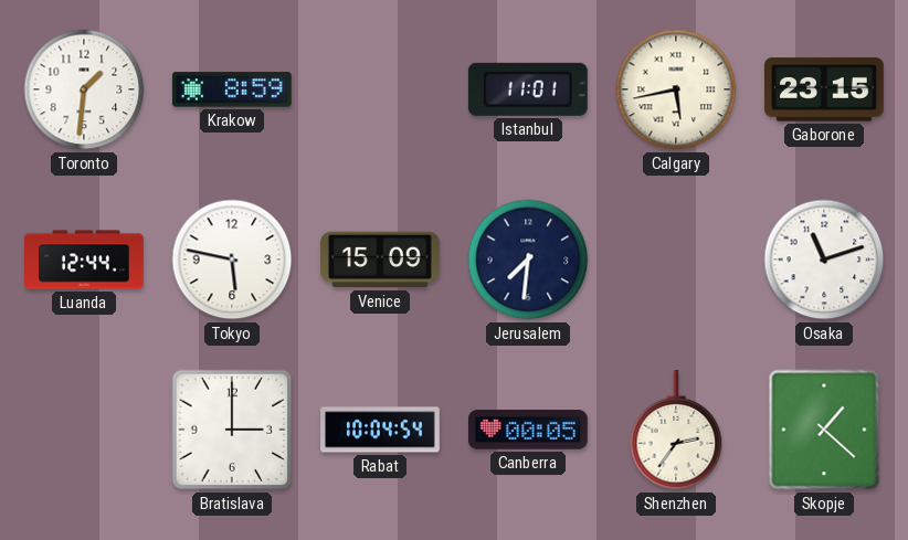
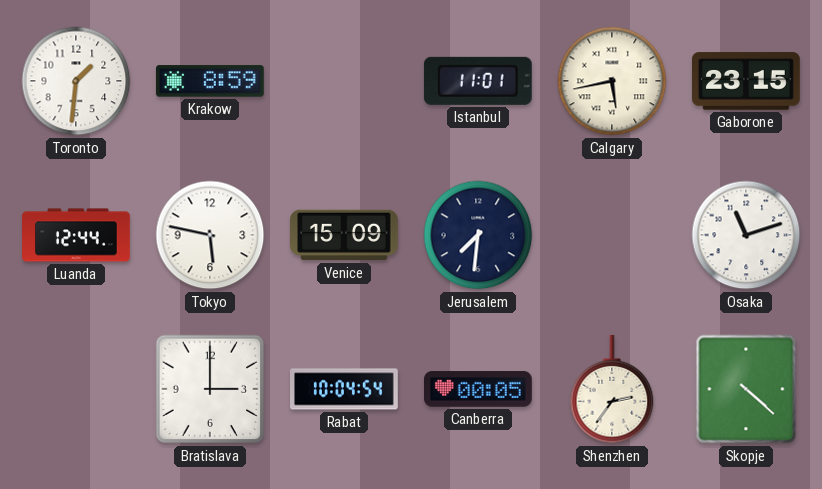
Skopje: 1:22 -> 4:22
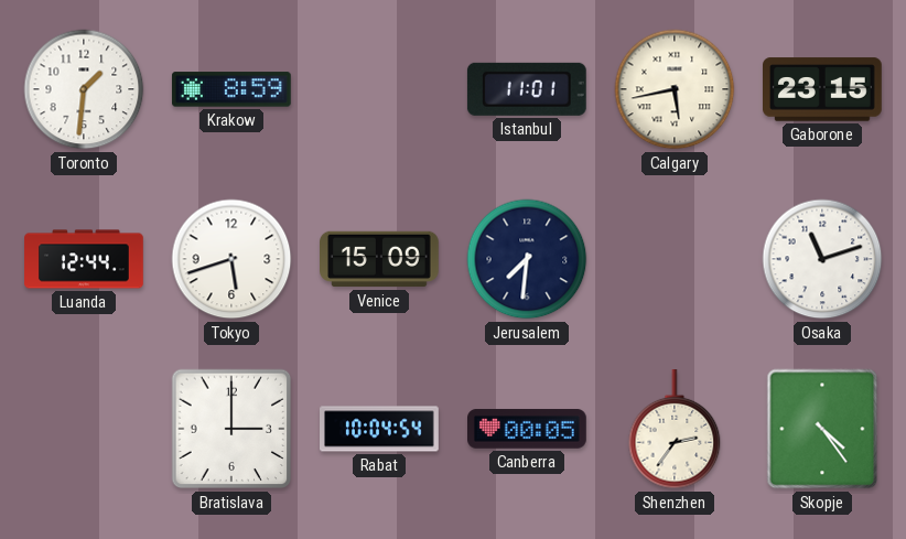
Tokyo: 5:47 -> 5:42
Skopje: 4:22 -> 4:24
